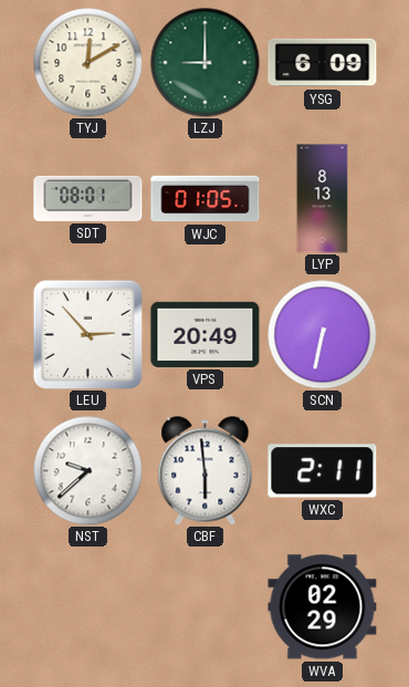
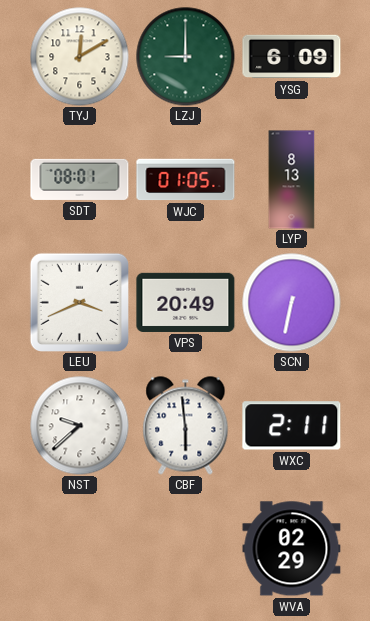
LEU: 2:53 -> 3:41
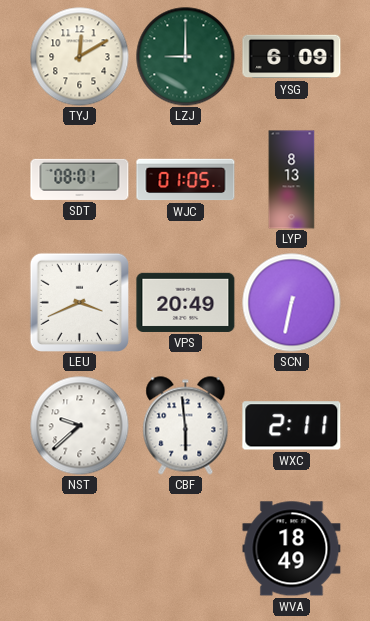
WVA: 02:29 -> 18:49
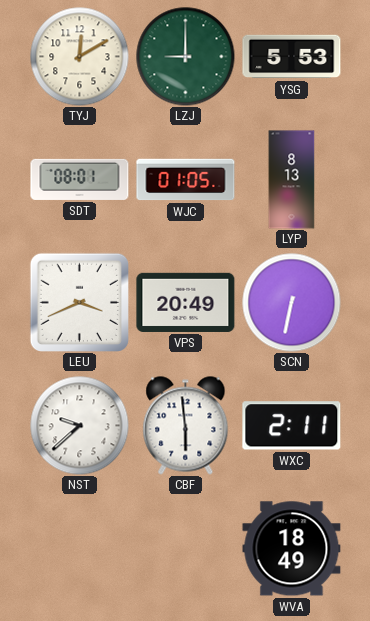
YSG: 6:09 -> 5:53
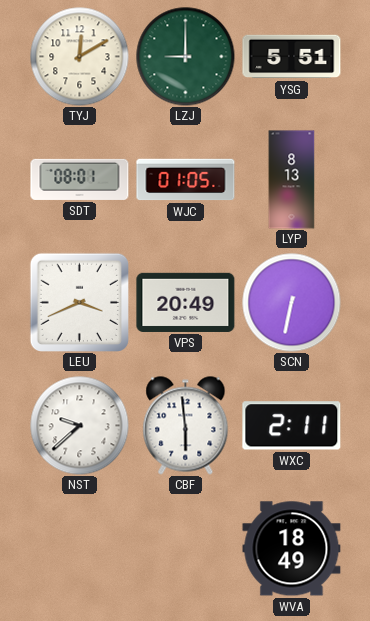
YSG: 5:53 -> 5:51
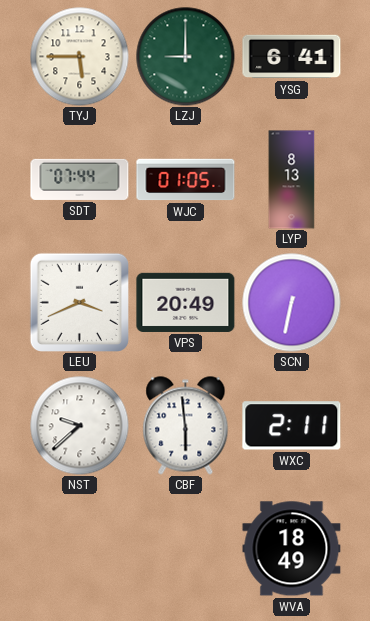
TYJ: 12:10 -> 5:45
YSG: 5:51 -> 6:41
SDT: 08:01 -> 07:44
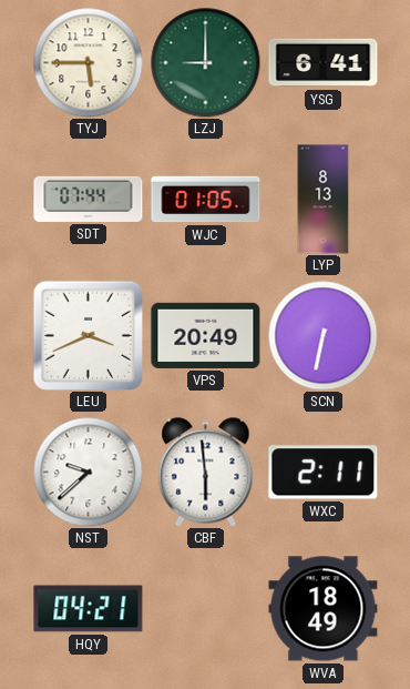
HQY: none -> 04:21
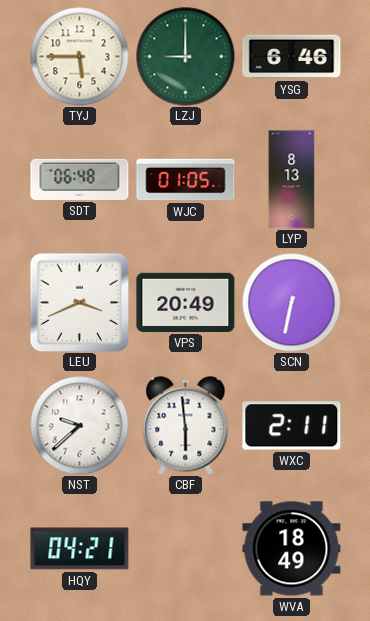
YSG: 6:41 -> 6:46
SDT: 07:44 -> 06:48
